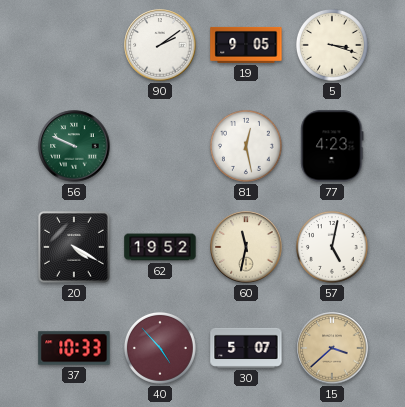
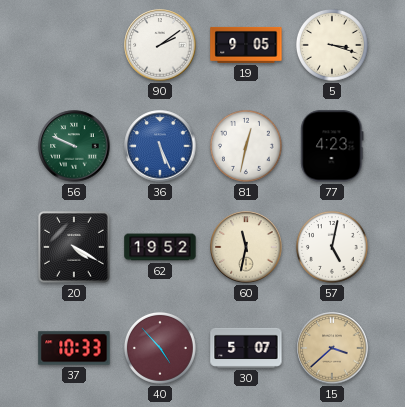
36: none -> 5:26
81: 12:28 -> 12:32
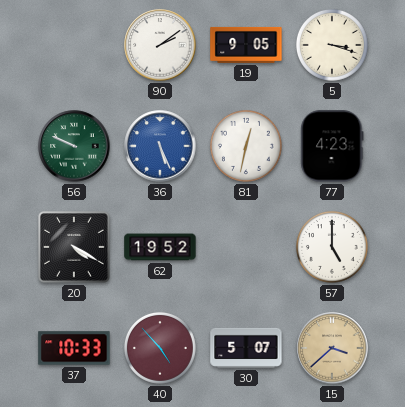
60: 11:32 -> none
57: 5:02 -> 5:00
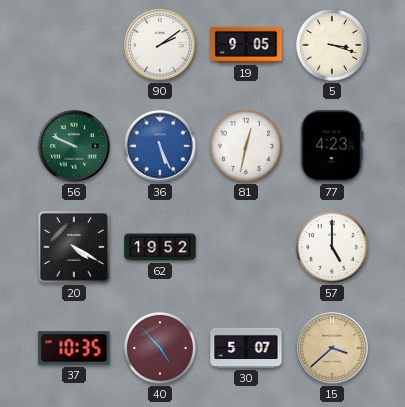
37: 10:33 -> 10:35
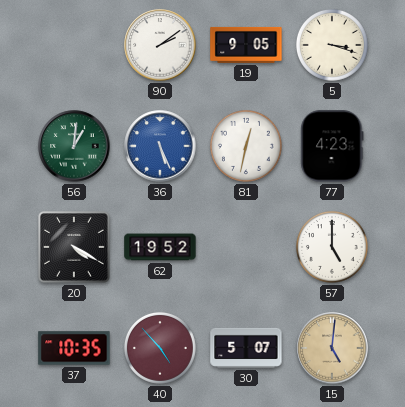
56: 9:49 -> 1:01
15: 3:38 -> 5:01
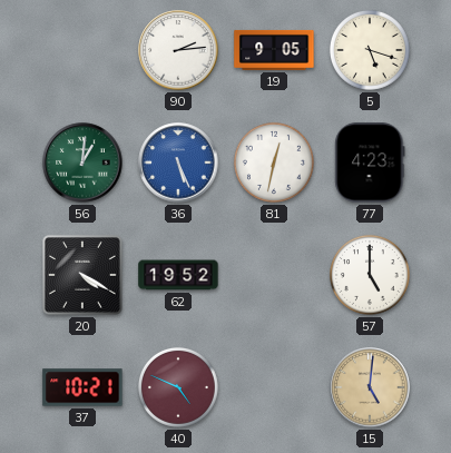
90: 2:09 -> 2:14
5: 3:18 -> 5:18
37: 10:35 -> 10:21
40: 4:53 -> 4:49
30: 5:07 -> none
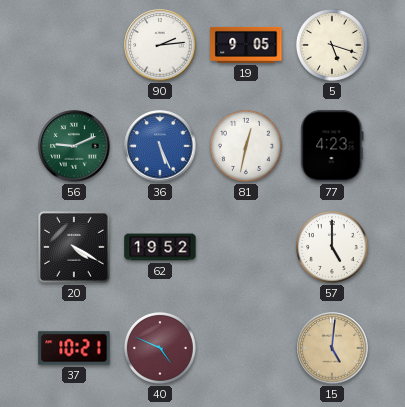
56: 1:01 -> 9:11
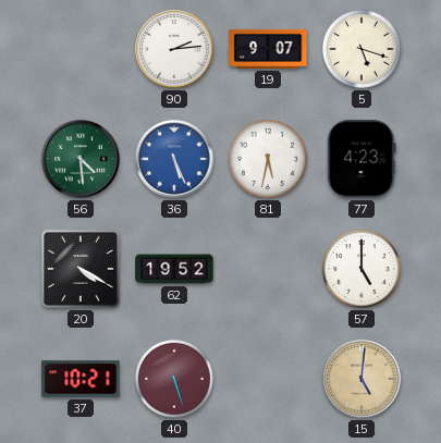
19: 9:05 -> 9:07
56: 9:11 -> 4:29
81: 12:32 -> 5:32
40: 4:49 -> 5:27
